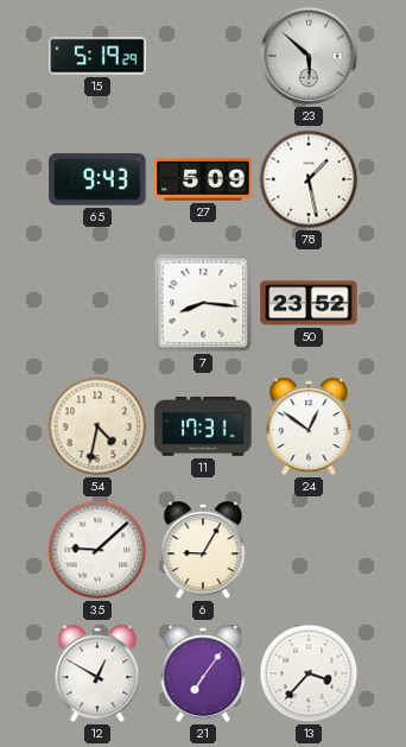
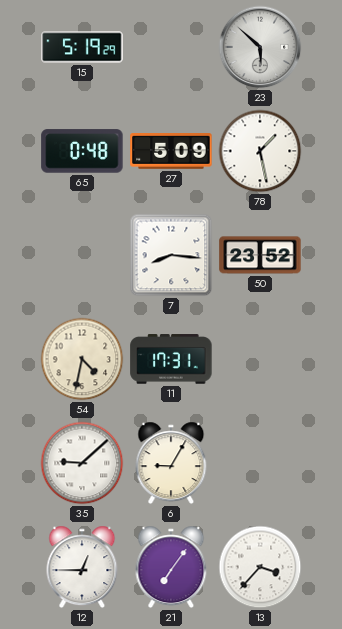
65: 9:43 -> 0:48
24: 12:51 -> none
12: 12:50 -> 12:45
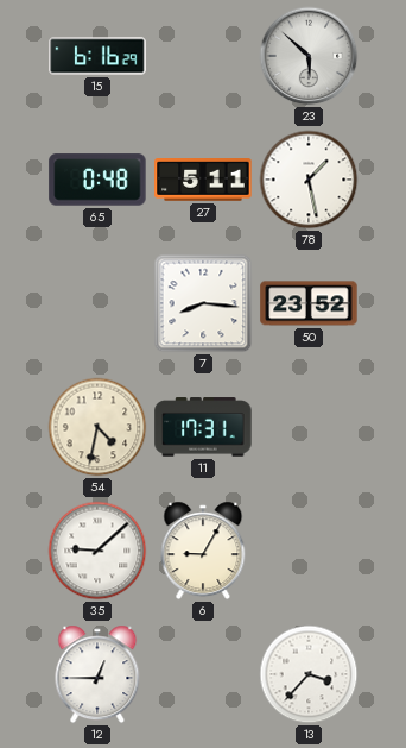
15: 5:19 -> 6:16
27: 5:09 -> 5:11
21: 7:06 -> none
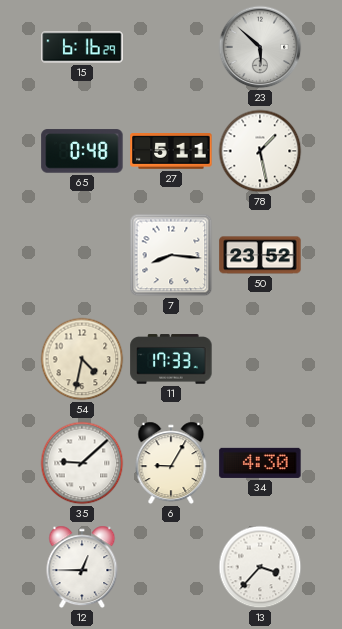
11: 17:31 -> 17:33
34: none -> 4:30
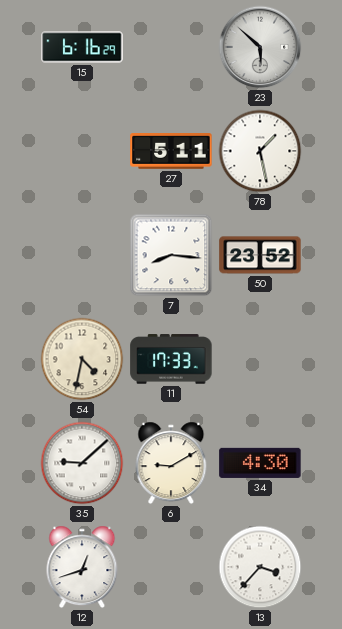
65: 0:48 -> none
6: 9:05 -> 9:10
12: 12:45 -> 12:42
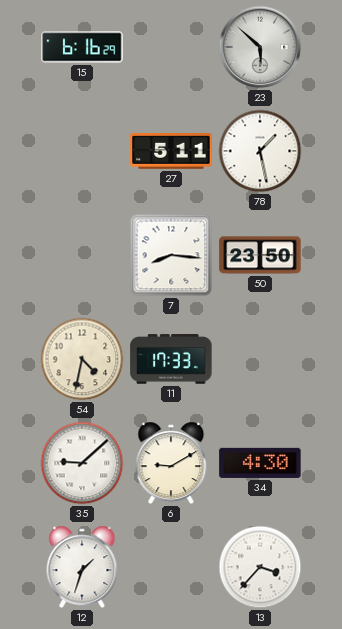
50: 23:52 -> 23:50
12: 12:42 -> 1:33
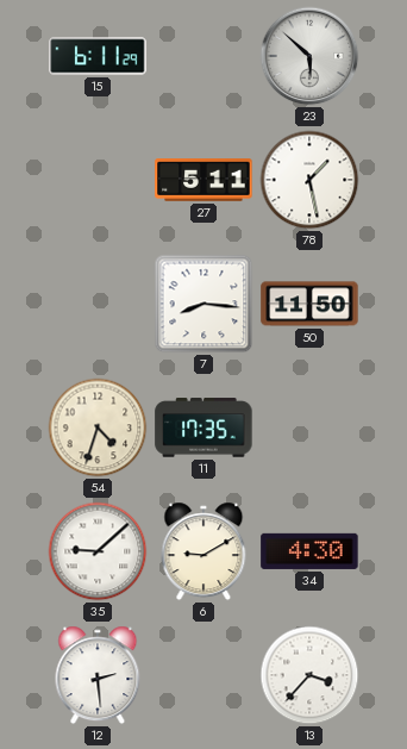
15: 6:16 -> 6:11
50: 23:50 -> 11:50
54: 4:32 -> 4:33
11: 17:33 -> 17:35
12: 1:33 -> 2:29
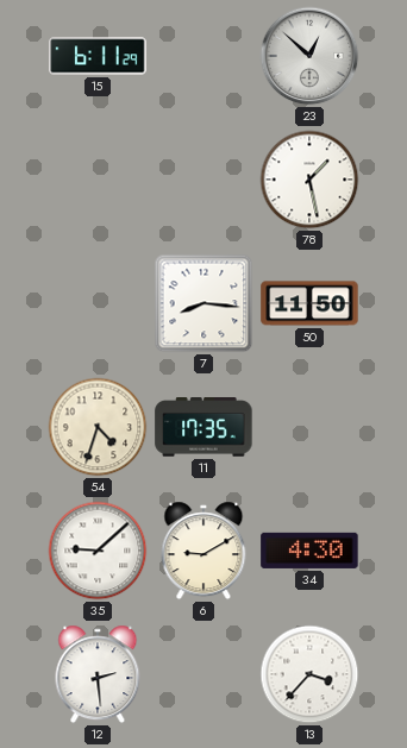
23: 5:52 -> 12:52
27: 5:11 -> none
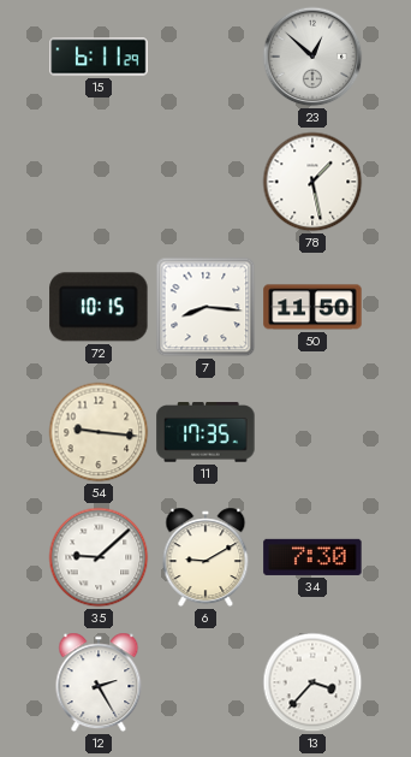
72: none -> 10:15
54: 4:33 -> 9:16
34: 4:30 -> 7:30
12: 2:29 -> 2:25
